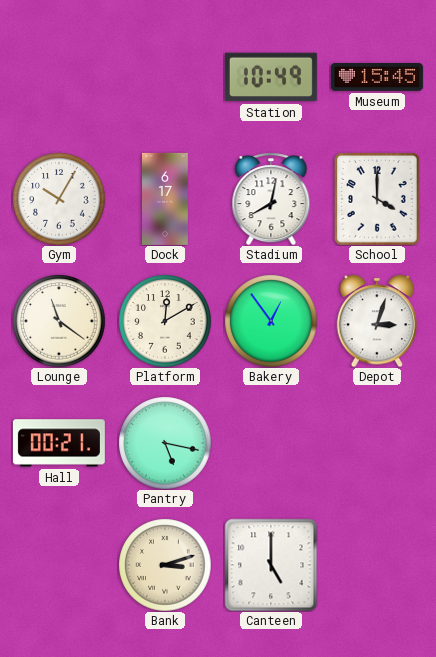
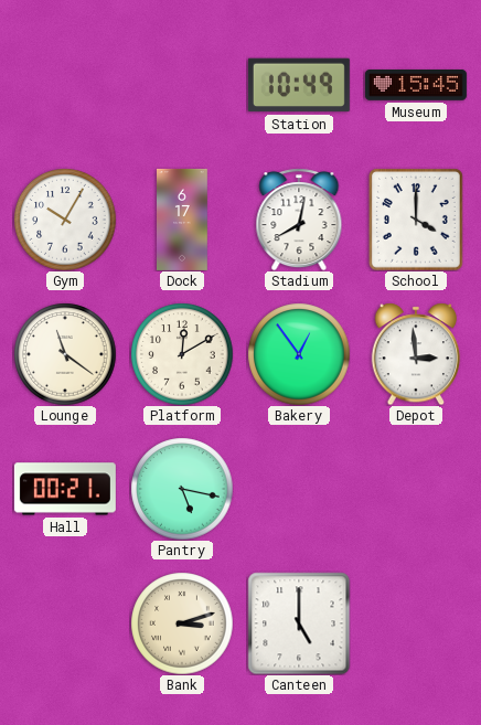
Depot: 3:03 -> 2:59
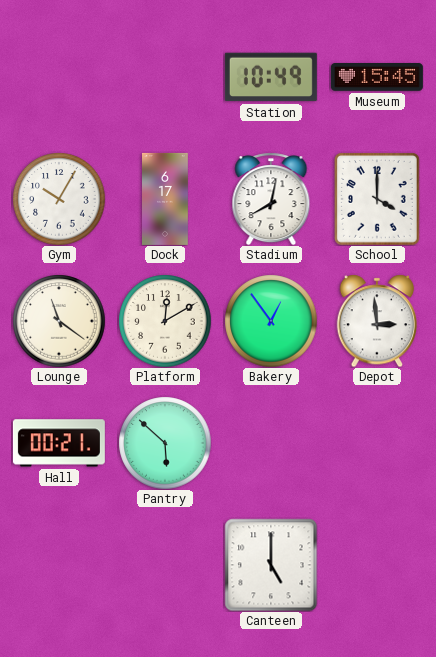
Pantry: 5:17 -> 5:52
Bank: 3:12 -> none
